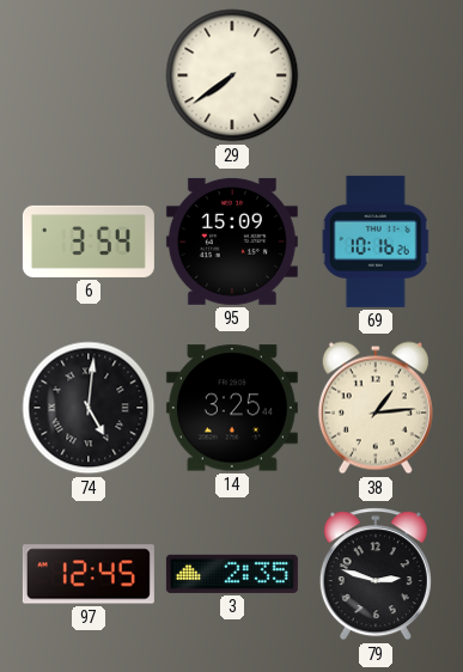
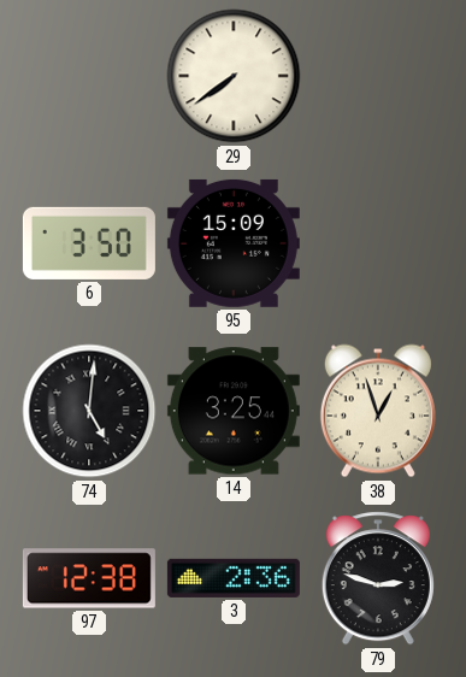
6: 3:54 -> 3:50
69: 10:16 -> none
38: 1:14 -> 12:57
97: 12:45 -> 12:38
3: 2:35 -> 2:36
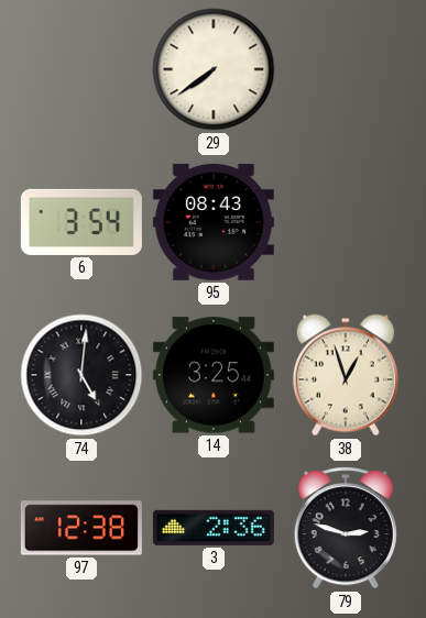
6: 3:50 -> 3:54
95: 15:09 -> 08:43
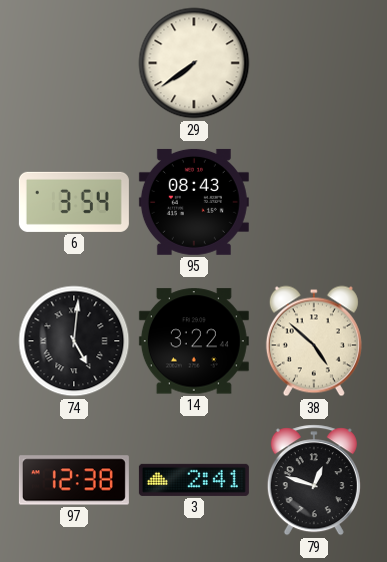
14: 3:25 -> 3:22
38: 12:57 -> 4:52
3: 2:36 -> 2:41
79: 2:48 -> 12:48
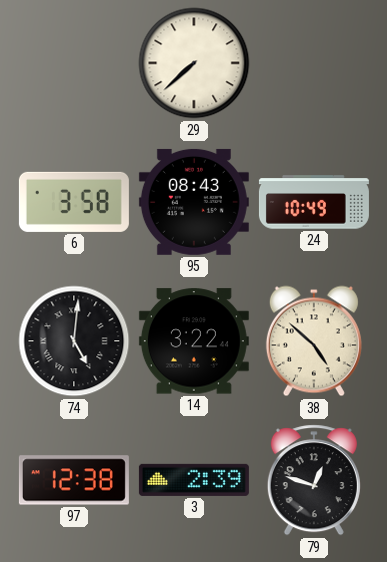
29: 7:39 -> 7:38
6: 3:54 -> 3:58
24: none -> 10:49
3: 2:41 -> 2:39
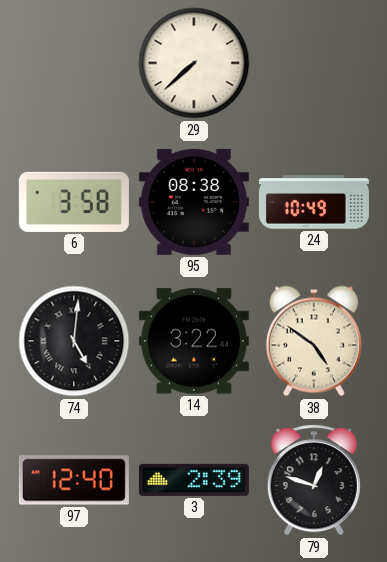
95: 08:43 -> 08:38
38: 4:52 -> 4:51
97: 12:38 -> 12:40
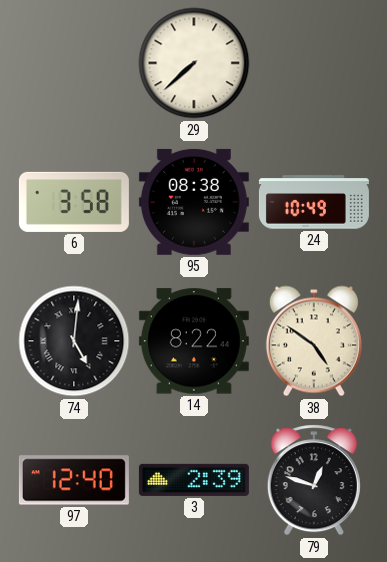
14: 3:22 -> 8:22
